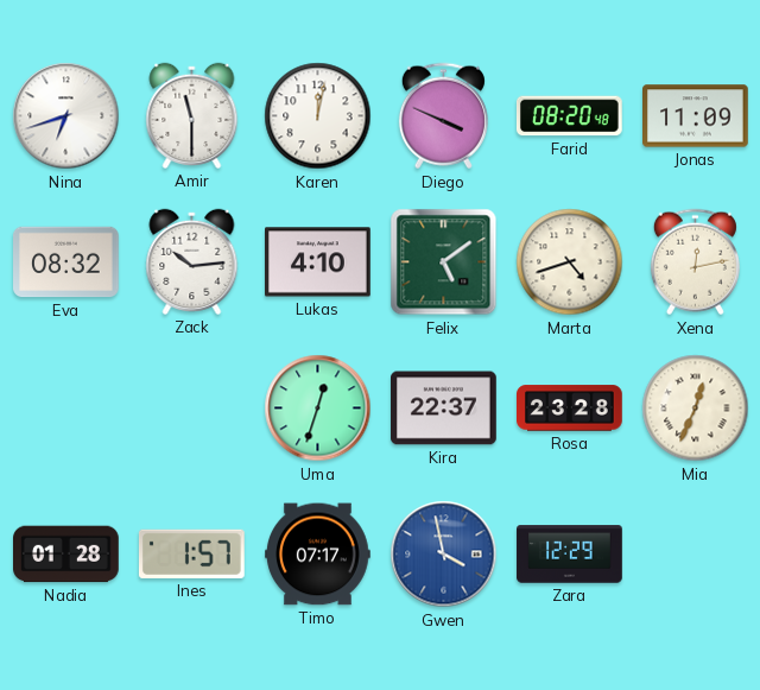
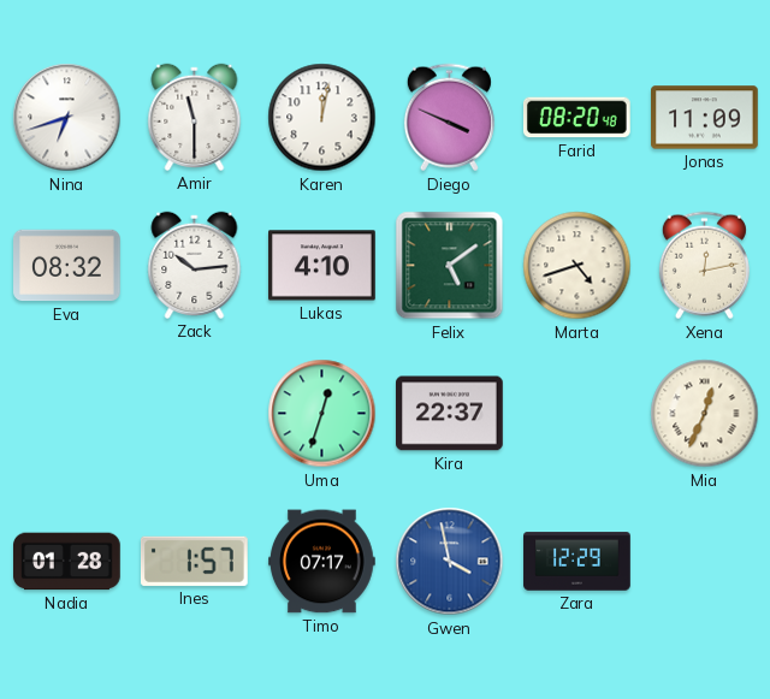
Rosa: 23:28 -> none
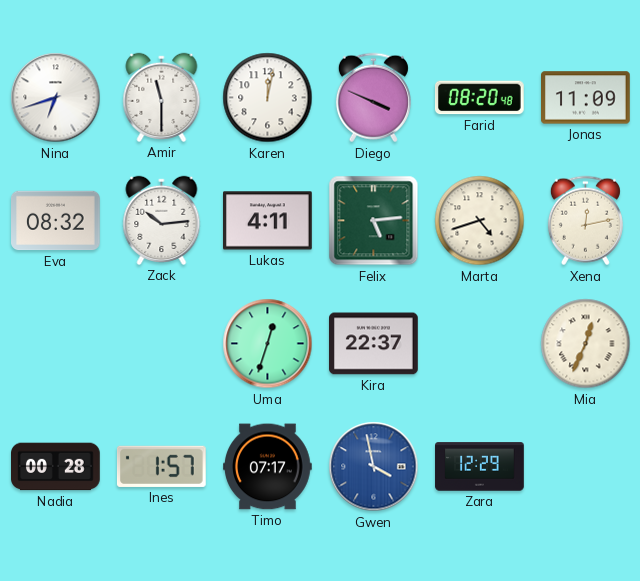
Lukas: 4:10 -> 4:11
Felix: 5:09 -> 5:14
Nadia: 01:28 -> 00:28
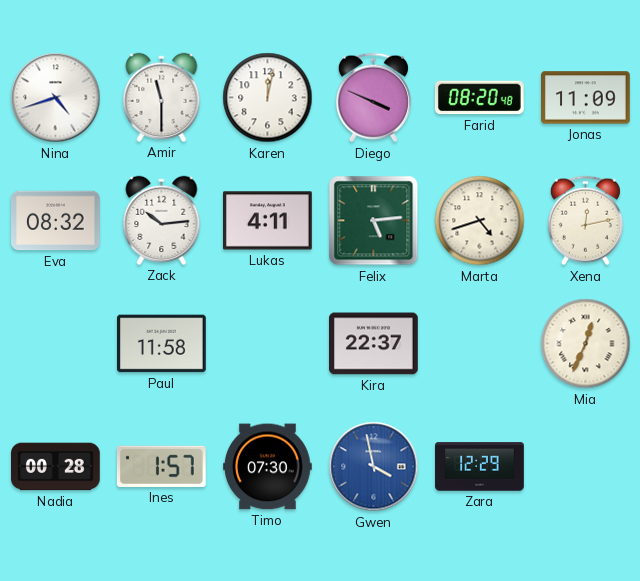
Nina: 6:42 -> 4:42
Paul: none -> 11:58
Uma: 12:33 -> none
Timo: 07:17 -> 07:30
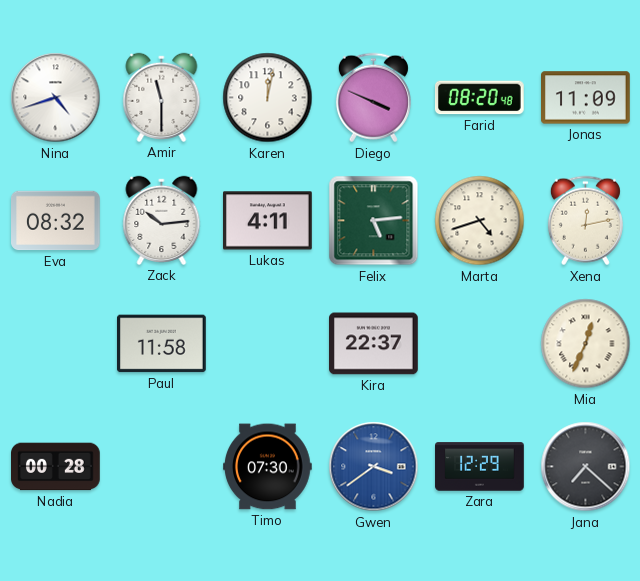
Ines: 1:57 -> none
Gwen: 3:58 -> 3:39
Jana: none -> 7:22
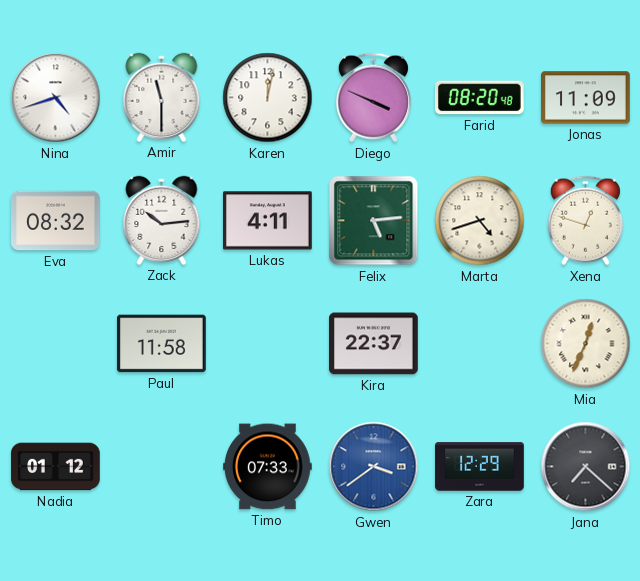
Xena: 12:13 -> 12:48
Nadia: 00:28 -> 01:12
Timo: 07:30 -> 07:33
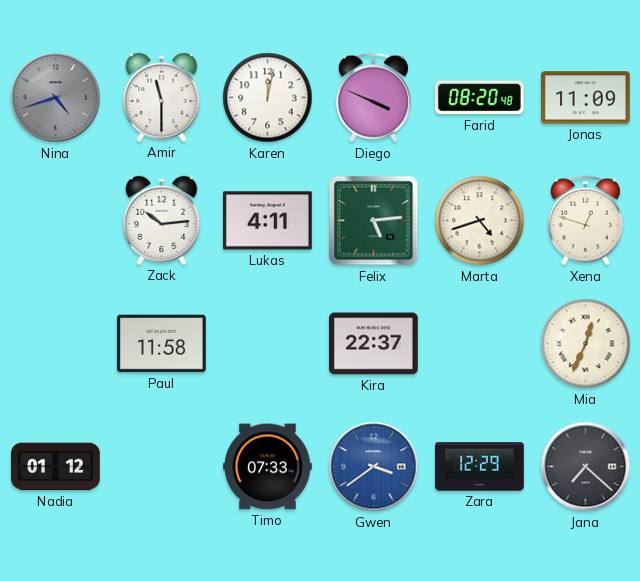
Nina dial: white -> grey
Eva: 08:32 -> none
